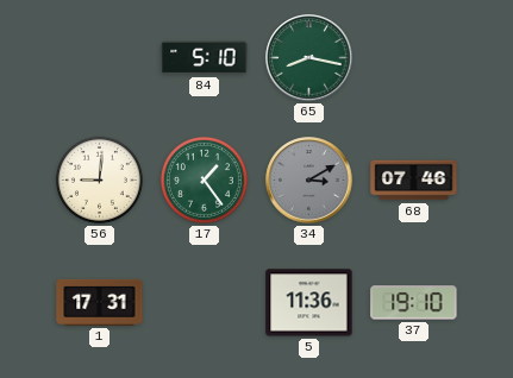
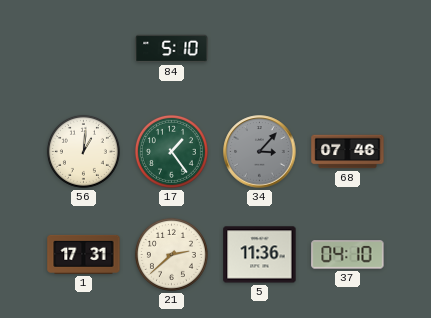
65: 8:17 -> none
56: 9:01 -> 1:01
34: 3:10 -> 3:07
21: none -> 2:38
37: 19:10 -> 04:10
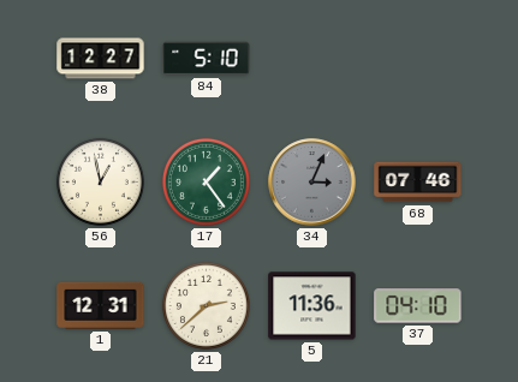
38: none -> 12:27
56: 1:01 -> 12:58
34: 3:07 -> 3:04
1: 17:31 -> 12:31
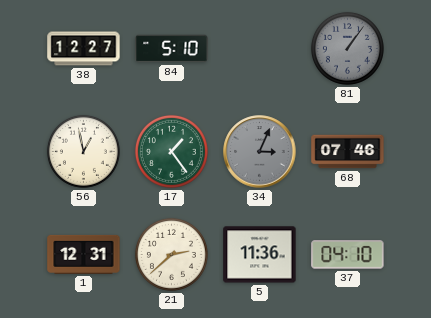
81: none -> 1:06
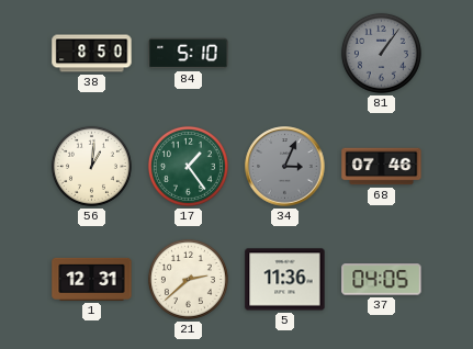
38: 12:27 -> 8:50
56: 12:58 -> 1:01
37: 04:10 -> 04:05
